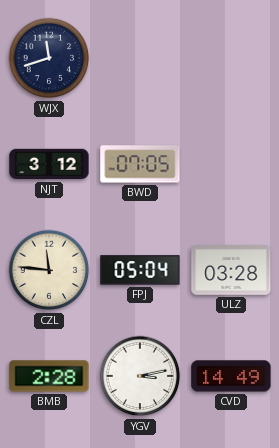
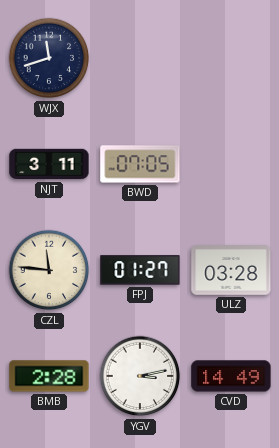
NJT: 3:12 -> 3:11
FPJ: 05:04 -> 01:27
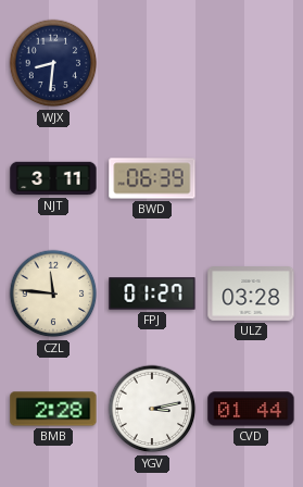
WJX: 11:42 -> 8:31
BWD: 07:05 -> 06:39
CVD: 14:49 -> 01:44
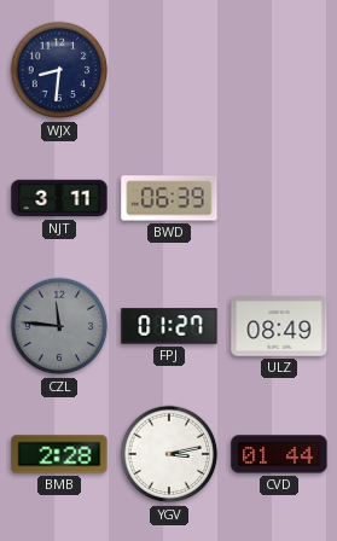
CZL dial: cream -> grey
ULZ: 03:28 -> 08:49
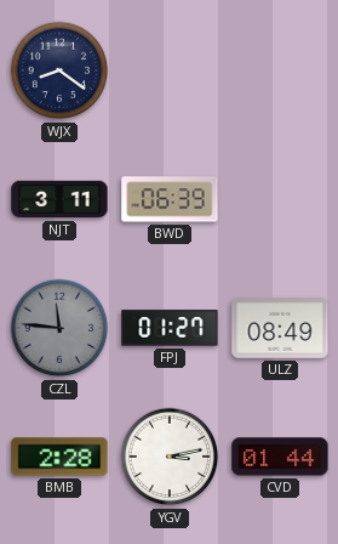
WJX: 8:31 -> 8:21
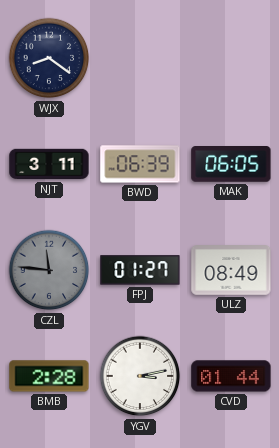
MAK: none -> 06:05
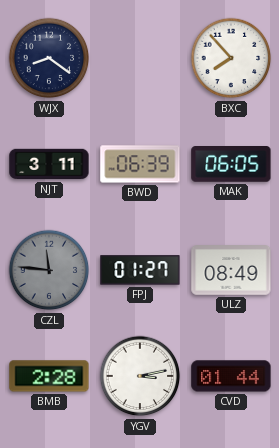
BXC: none -> 7:53
